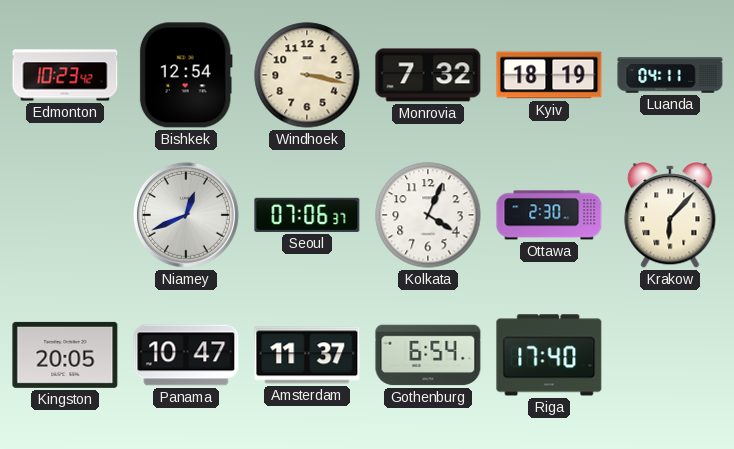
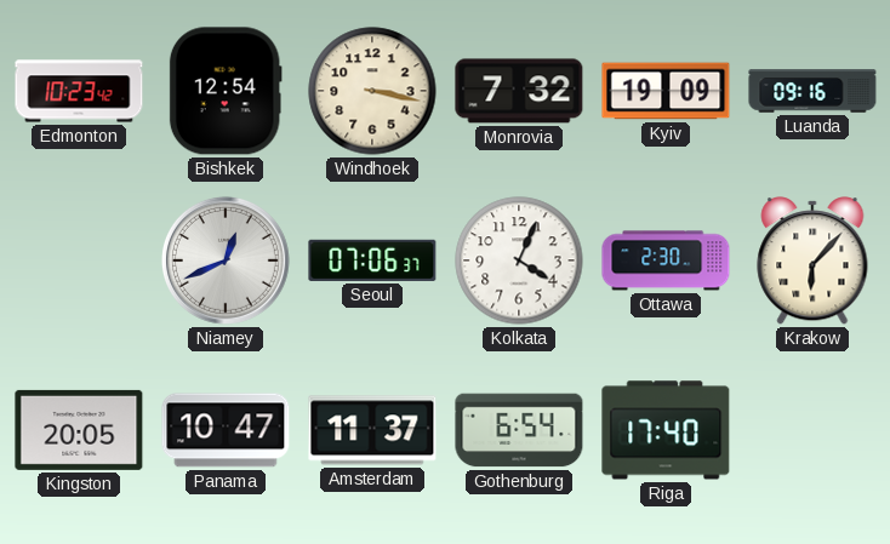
Kyiv: 18:19 -> 19:09
Luanda: 04:11 -> 09:16
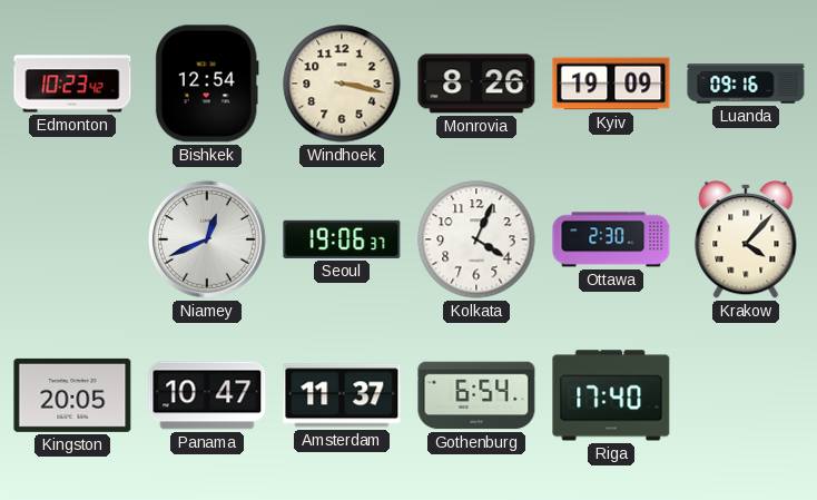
Monrovia: 7:32 -> 8:26
Seoul: 07:06 -> 19:06
Krakow: 6:07 -> 4:07
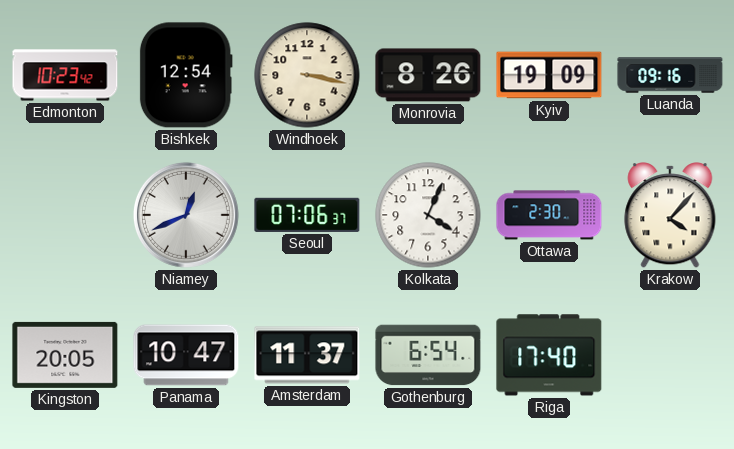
Seoul: 19:06 -> 07:06
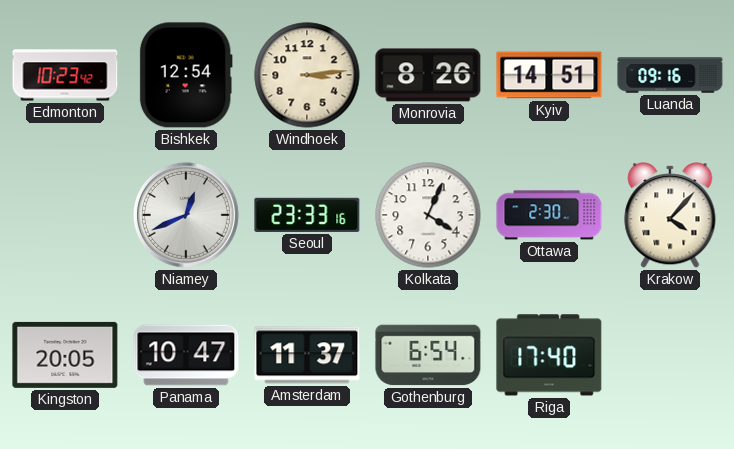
Windhoek: 3:17 -> 3:14
Kyiv: 19:09 -> 14:51
Seoul: 07:06 -> 23:33
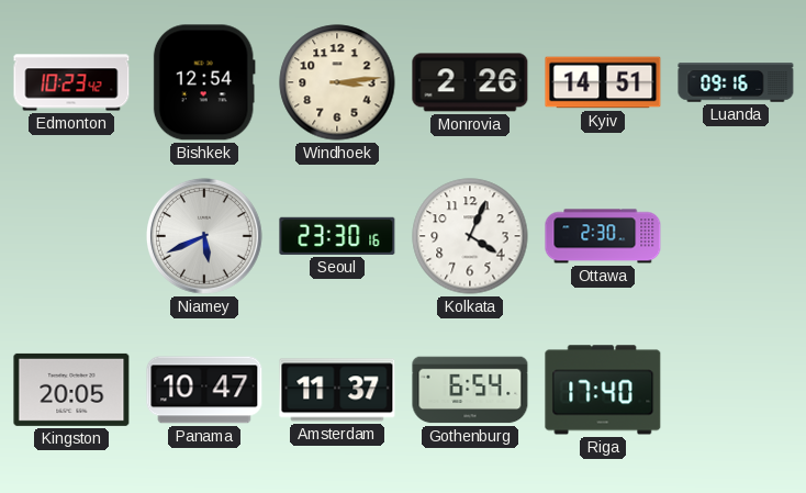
Monrovia: 8:26 -> 2:26
Niamey: 12:41 -> 5:41
Seoul: 23:33 -> 23:30
Krakow: 4:07 -> none
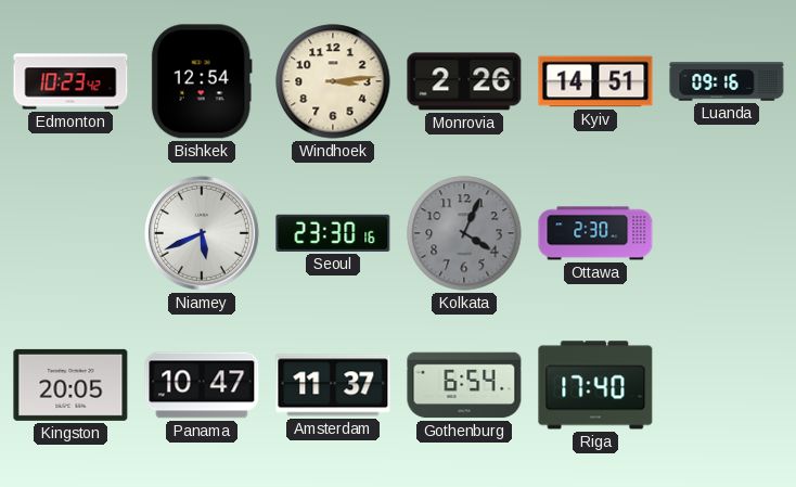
Kolkata dial: white -> grey
